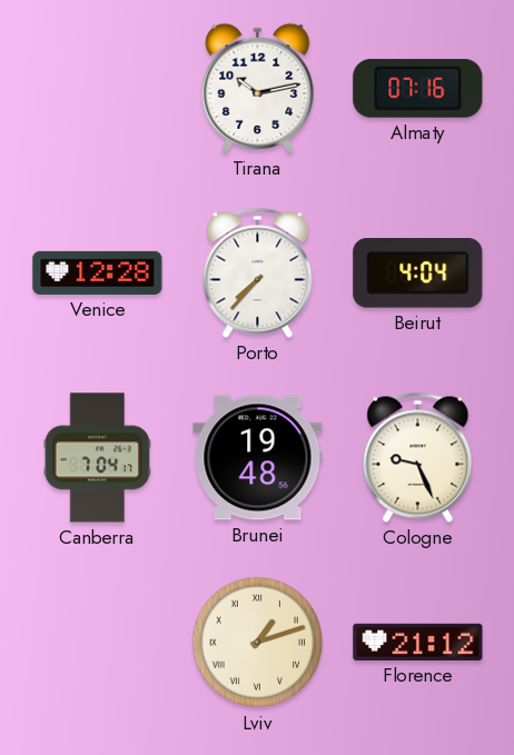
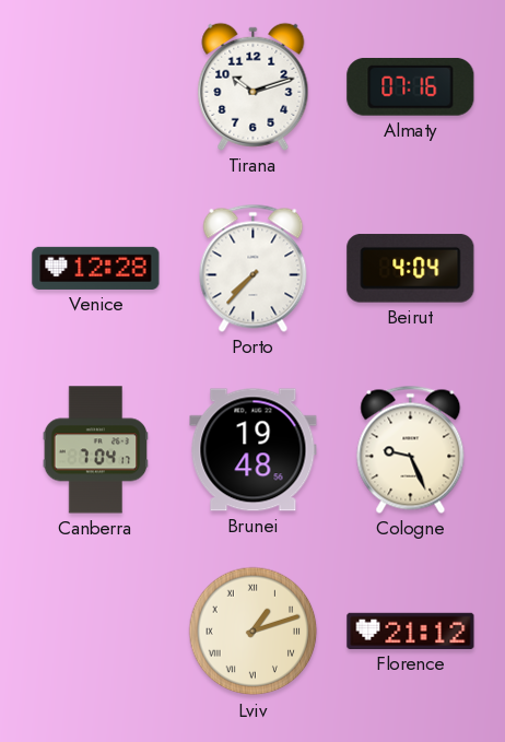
Tirana: 10:13 -> 10:12
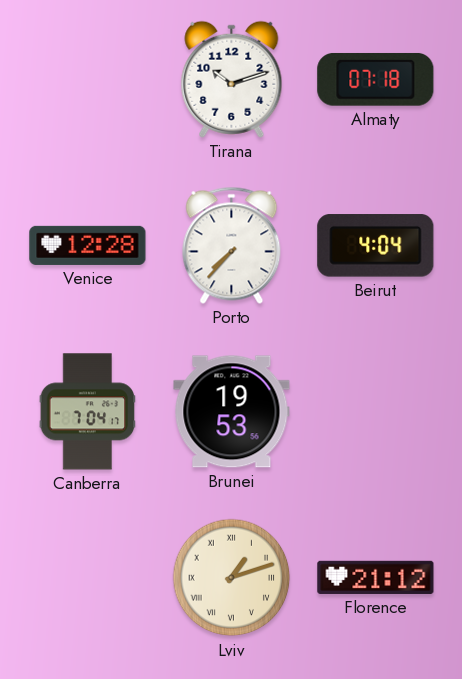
Almaty: 07:16 -> 07:18
Brunei: 19:48 -> 19:53
Cologne: 9:26 -> none
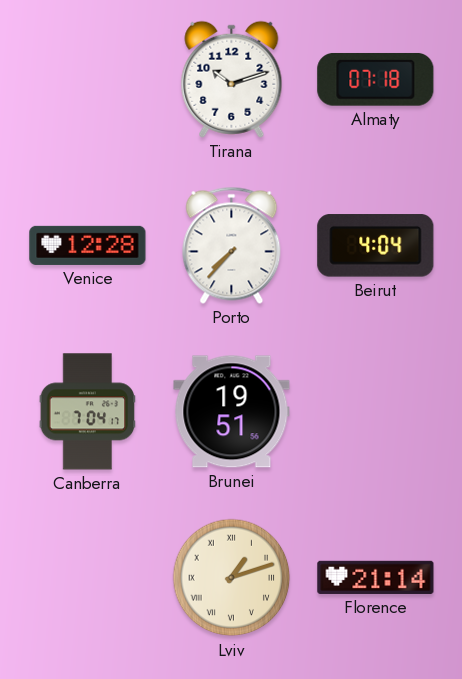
Brunei: 19:53 -> 19:51
Florence: 21:12 -> 21:14
